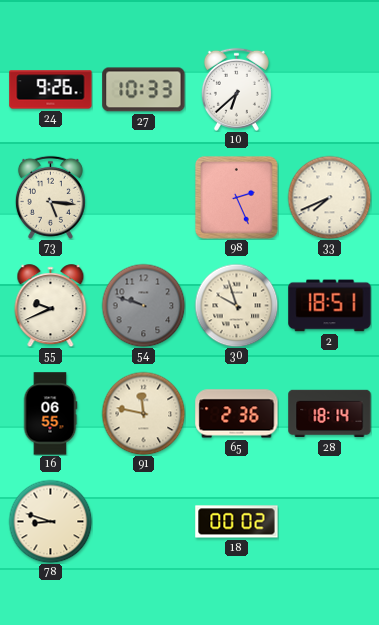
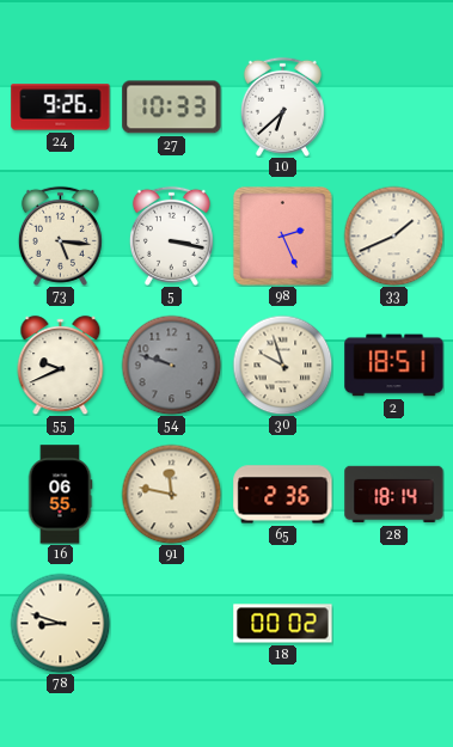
5: none -> 3:17
33: 7:41 -> 1:41
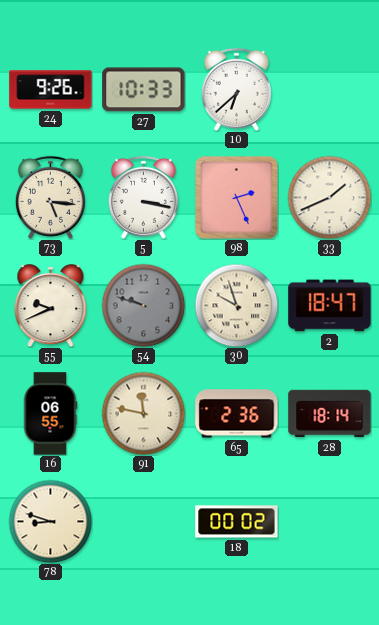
2: 18:51 -> 18:47
